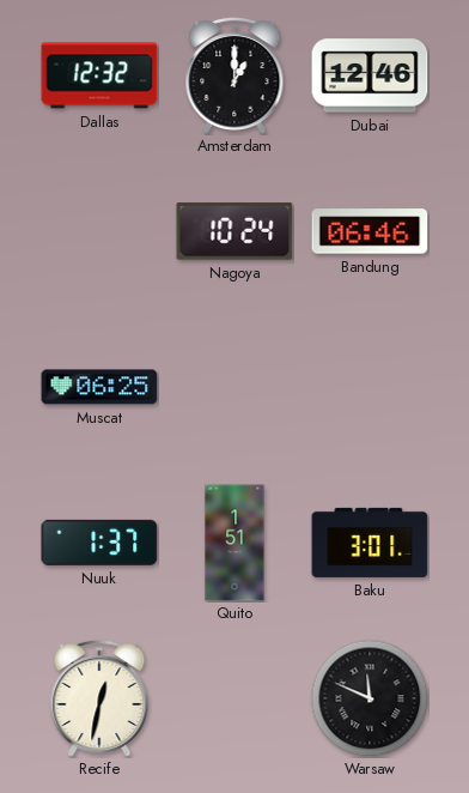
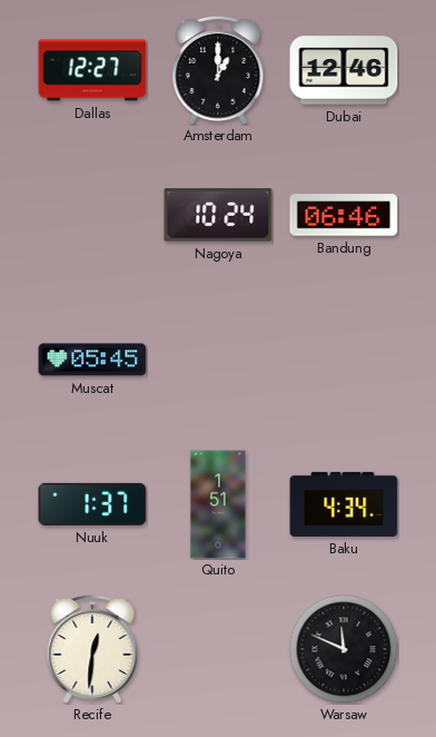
Dallas: 12:32 -> 12:27
Muscat: 06:25 -> 05:45
Baku: 3:01 -> 4:34
Recife: 12:32 -> 12:31
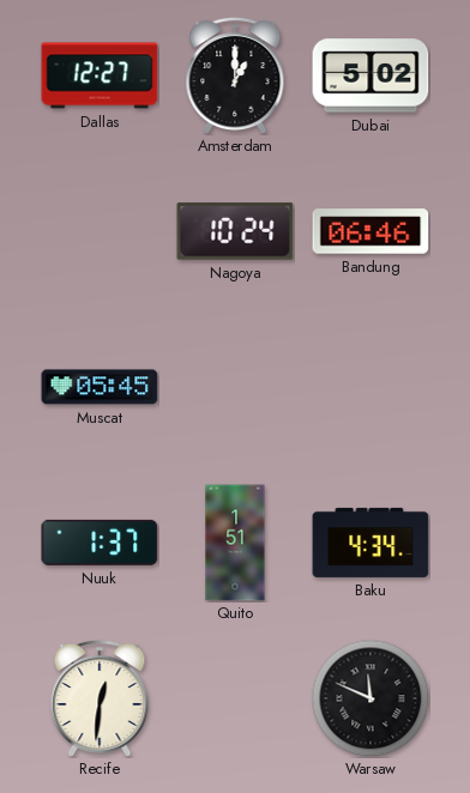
Dubai: 12:46 -> 5:02
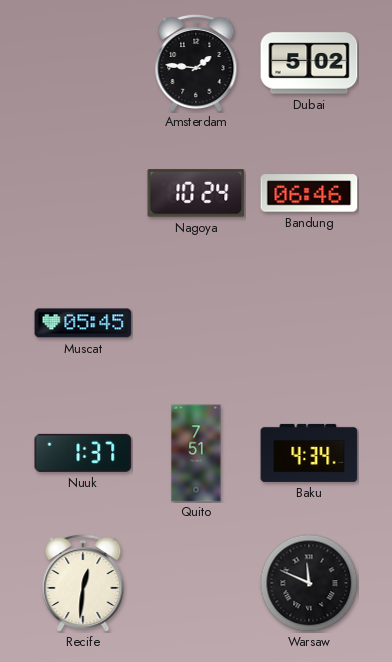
Dallas: 12:27 -> none
Amsterdam: 1:00 -> 1:46
Quito: 1:51 -> 7:51
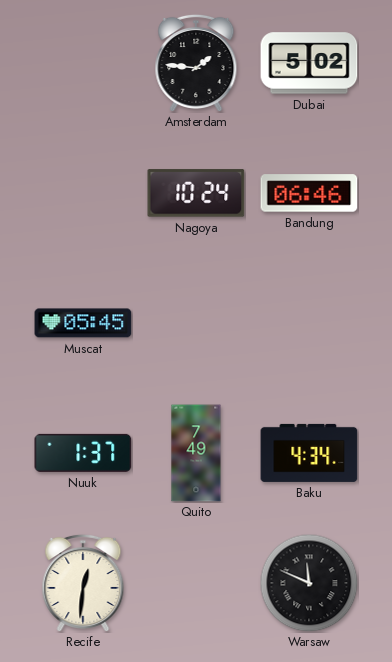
Quito: 7:51 -> 7:49
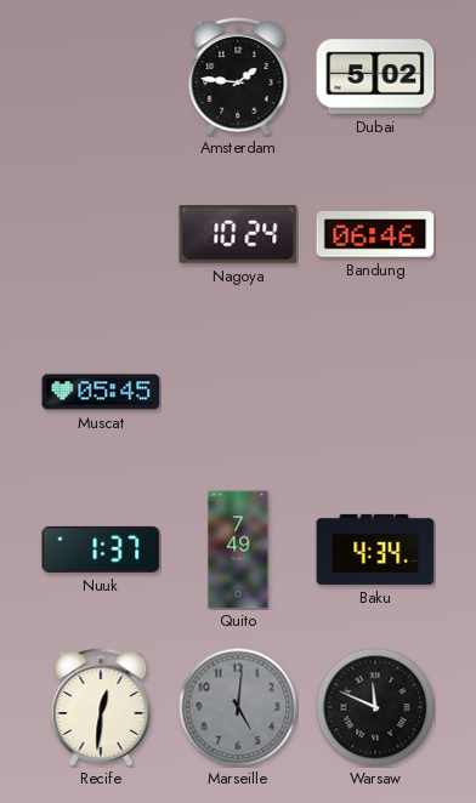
Marseille: none -> 5:01
